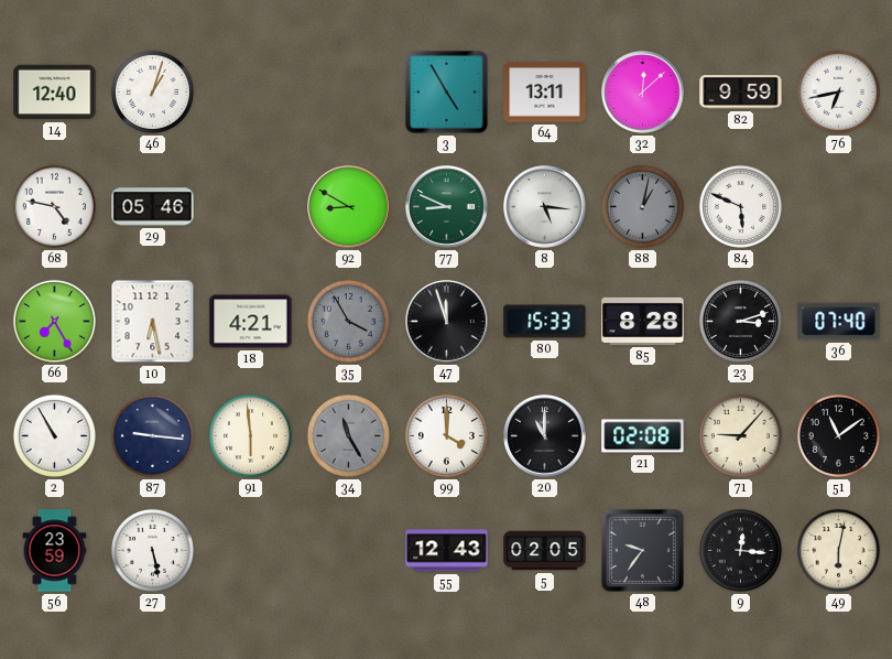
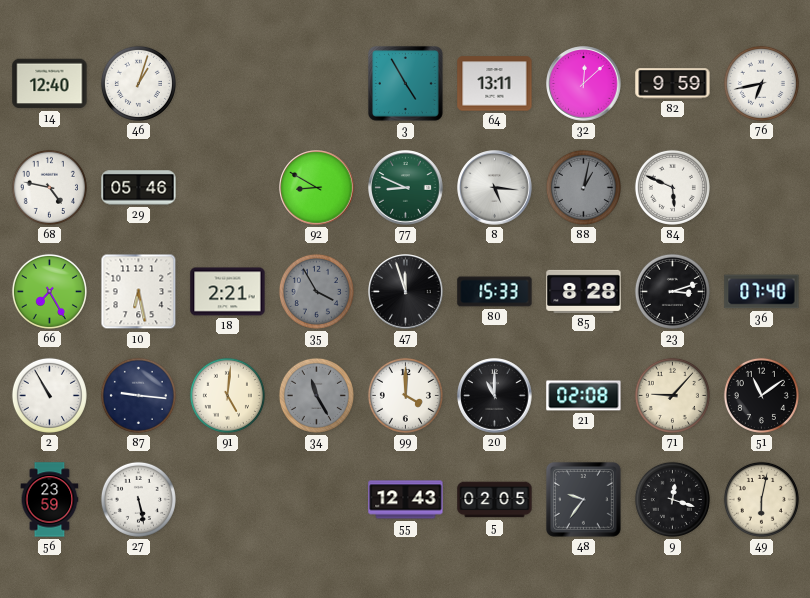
18: 4:21 -> 2:21
91: 5:59 -> 5:01
9: 12:16 -> 12:18
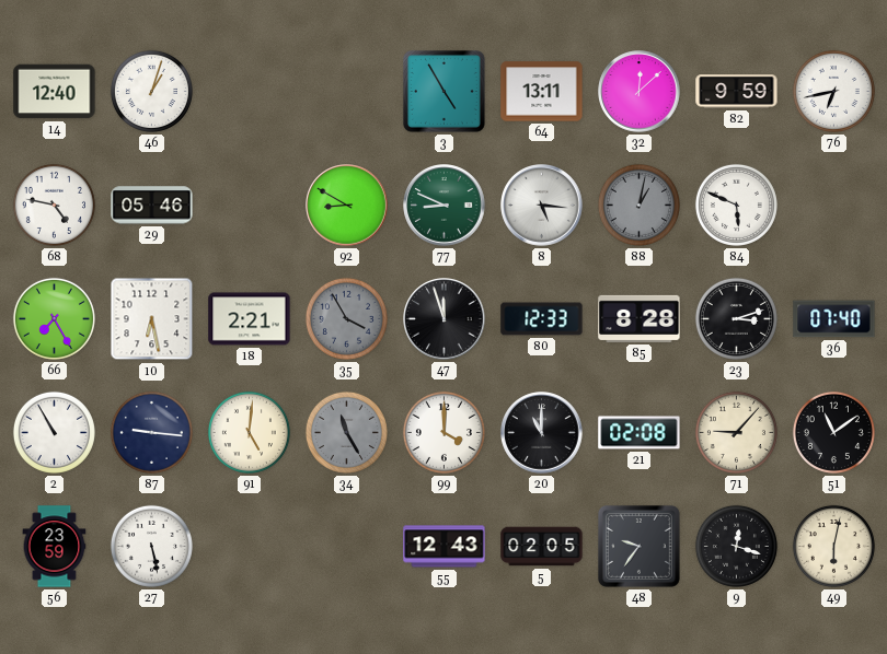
80: 15:33 -> 12:33
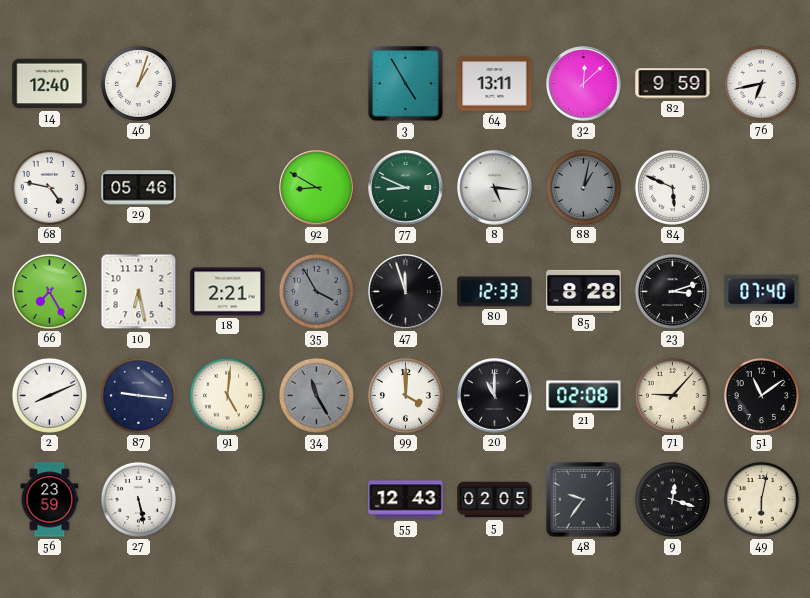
2: 10:55 -> 8:11
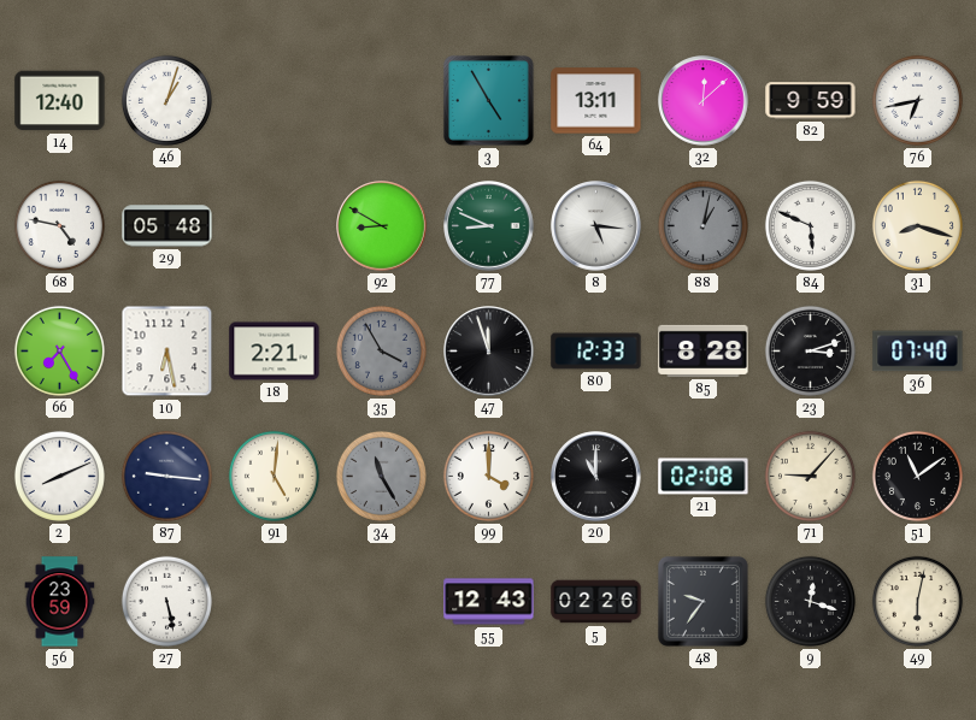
29: 05:46 -> 05:48
31: none -> 8:18
5: 02:05 -> 02:26
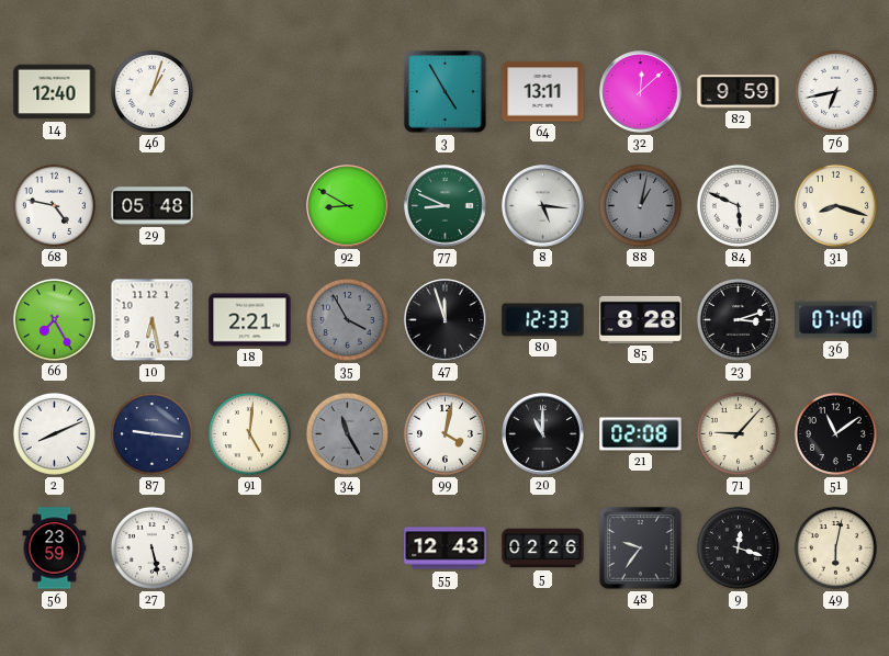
99: 4:00 -> 4:02
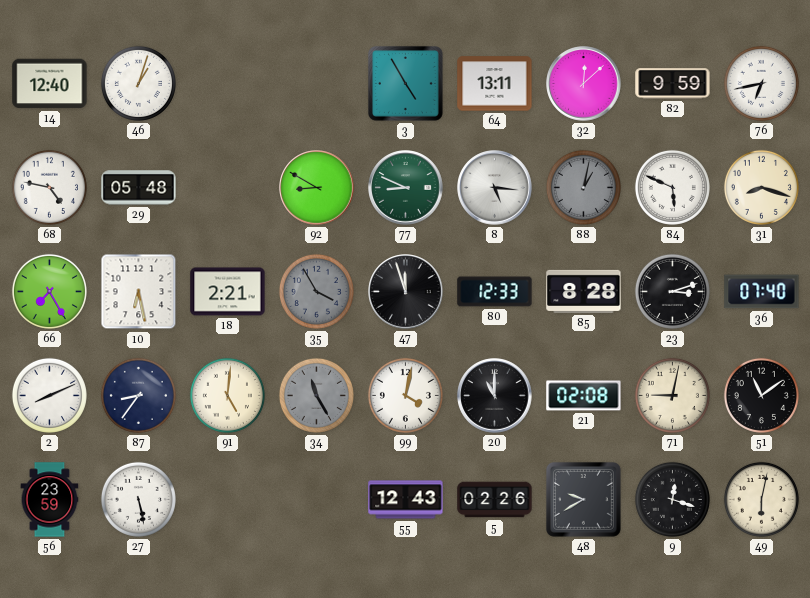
87: 9:16 -> 8:36
71: 9:07 -> 9:02
48: 9:36 -> 9:40
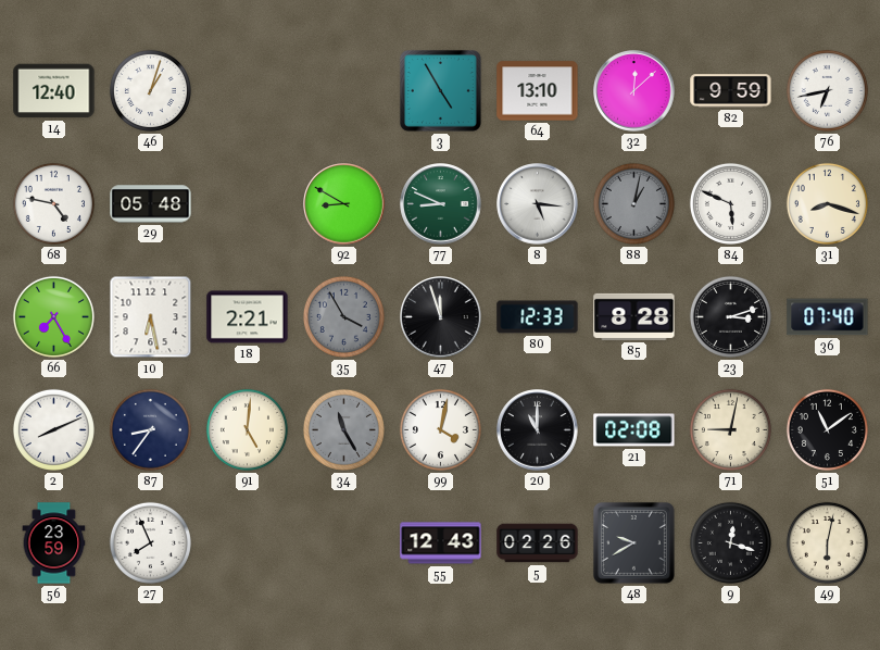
64: 13:11 -> 13:10
27: 5:28 -> 7:56
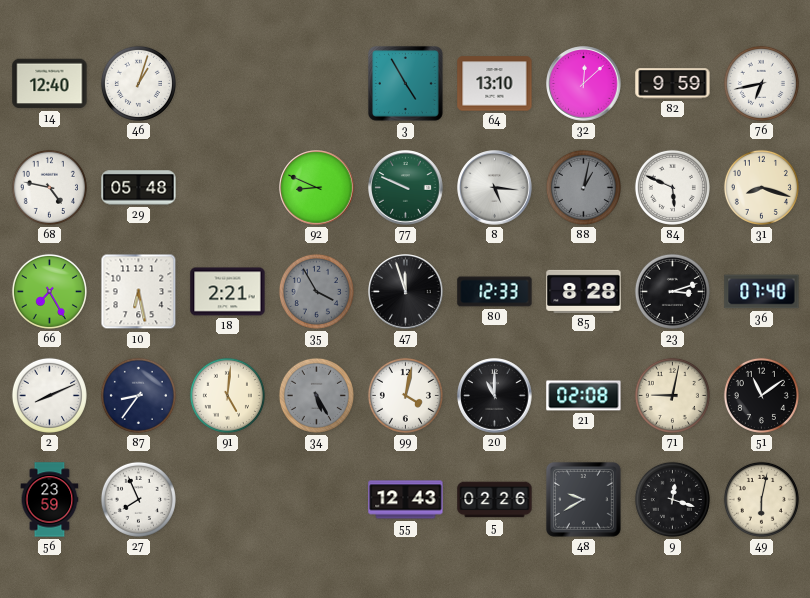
92: 8:50 -> 8:49
77: 8:49 -> 9:49
34: 11:25 -> 5:25
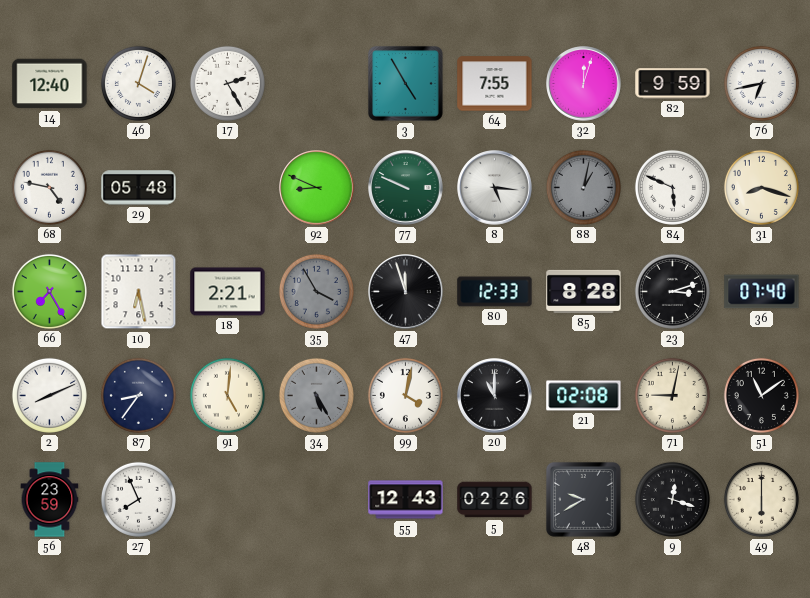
46: 1:03 -> 4:03
17: none -> 2:25
64: 13:10 -> 7:55
32: 12:08 -> 12:03
49: 6:02 -> 6:00
